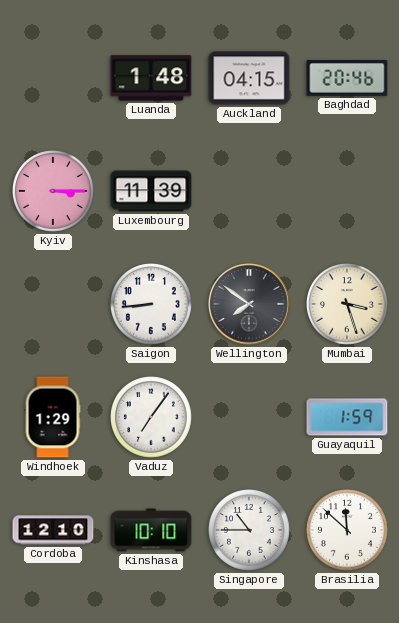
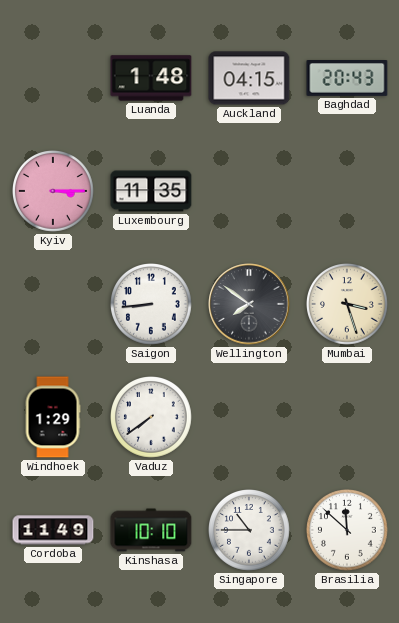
Baghdad: 20:46 -> 20:43
Luxembourg: 11:39 -> 11:35
Vaduz: 7:06 -> 7:39
Guayaquil: 1:59 -> none
Cordoba: 12:10 -> 11:49
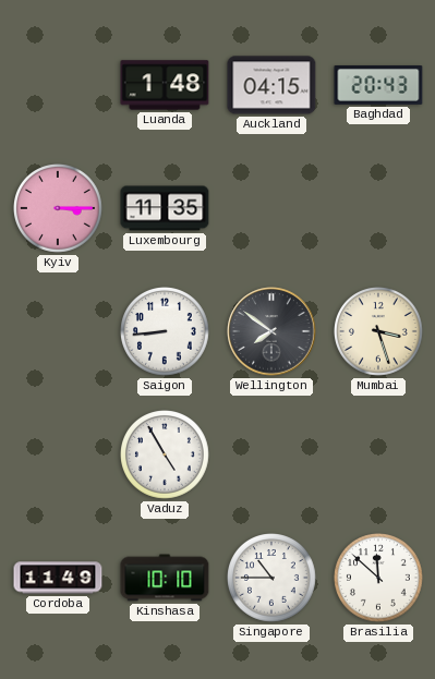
Windhoek: 1:29 -> none
Vaduz: 7:39 -> 4:55
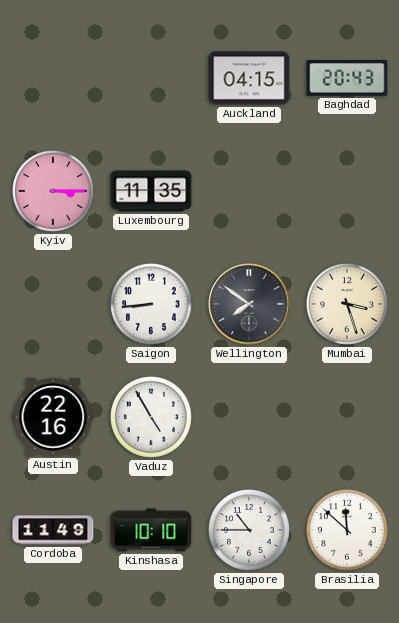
Luanda: 1:48 -> none
Austin: none -> 22:16
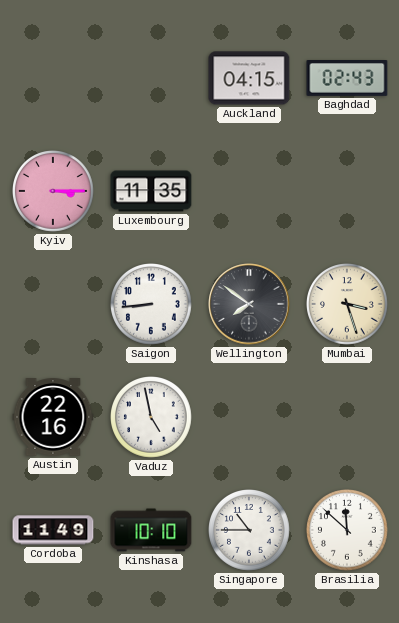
Baghdad: 20:43 -> 02:43
Vaduz: 4:55 -> 4:58
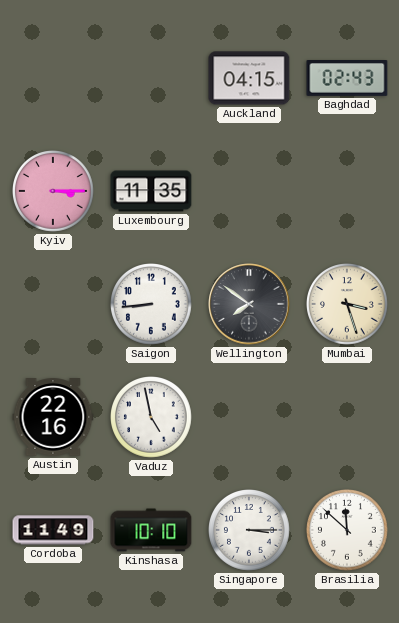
Singapore: 10:45 -> 3:15
